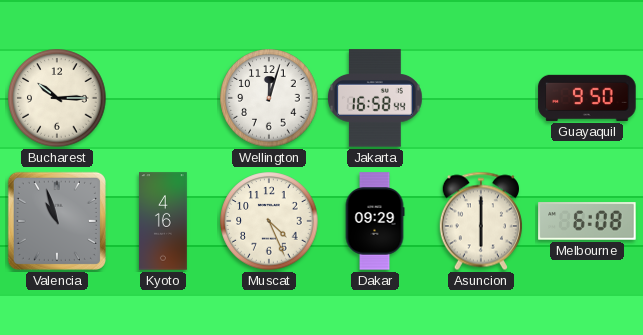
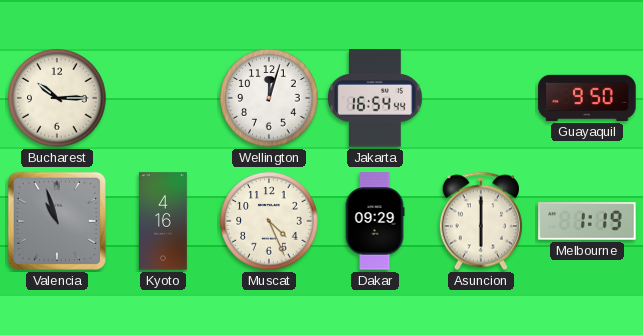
Jakarta: 16:58 -> 16:54
Melbourne: 6:08 -> 1:19
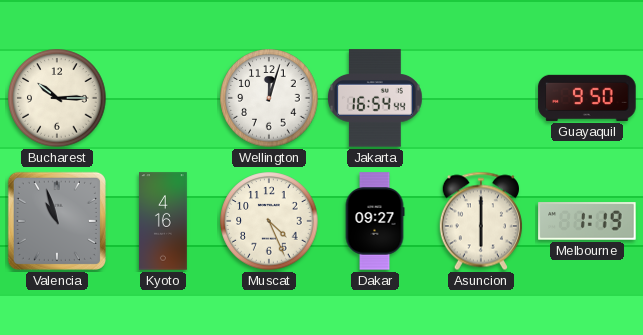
Dakar: 09:29 -> 09:27
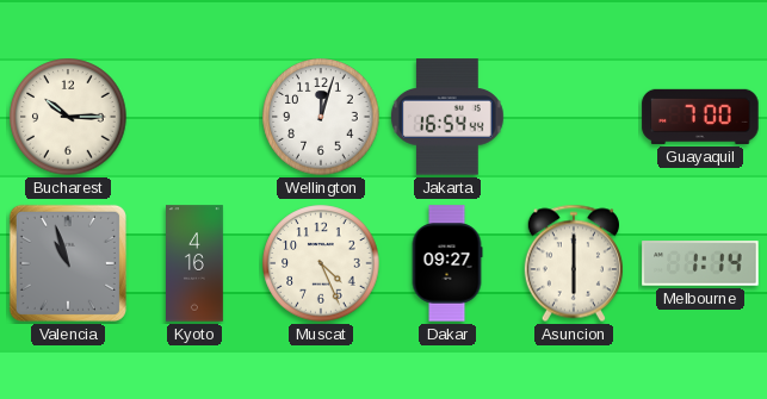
Guayaquil: 9:50 -> 7:00
Melbourne: 1:19 -> 1:14
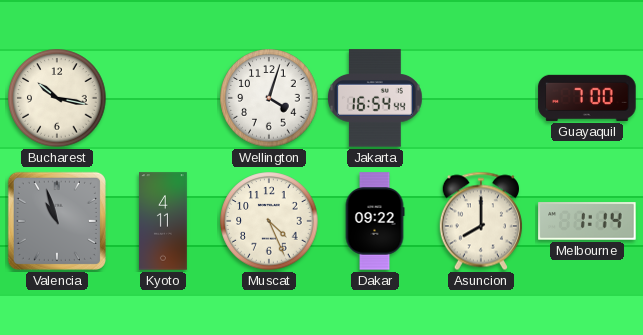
Bucharest: 10:15 -> 10:17
Wellington: 12:03 -> 4:03
Kyoto: 4:16 -> 4:11
Dakar: 09:27 -> 09:22
Asuncion: 6:00 -> 8:00
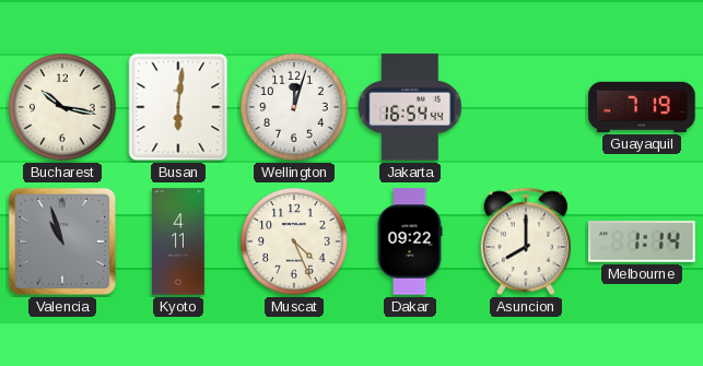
Busan: none -> 6:01
Wellington: 4:03 -> 12:03
Guayaquil: 7:00 -> 7:19
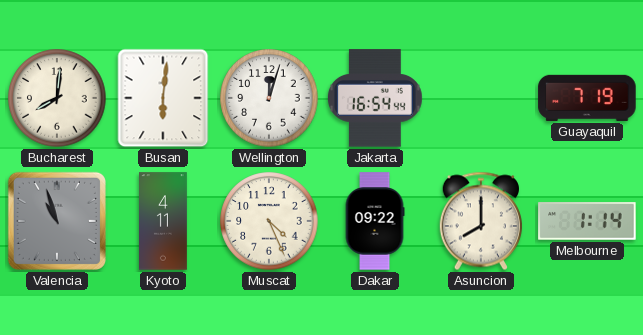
Bucharest: 10:17 -> 8:01
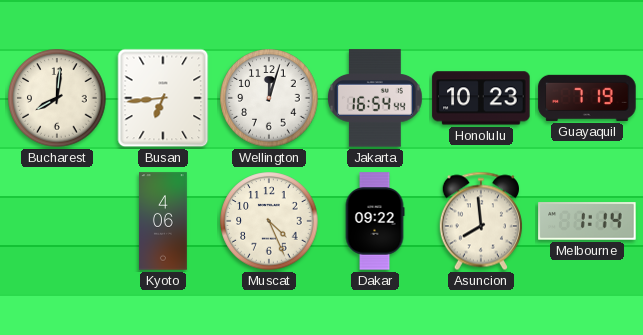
Busan: 6:01 -> 6:44
Honolulu: none -> 10:23
Valencia: 10:57 -> none
Kyoto: 4:11 -> 4:06
Asuncion: 8:00 -> 7:59
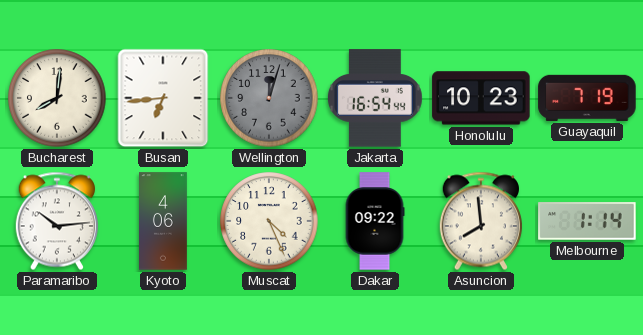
Wellington dial: white -> grey
Paramaribo: none -> 10:14
